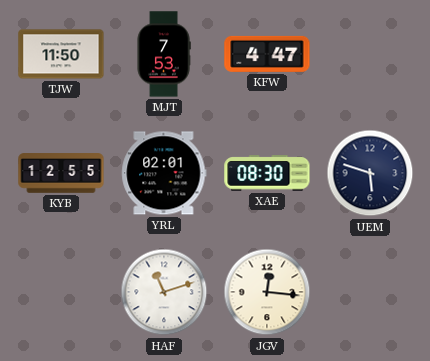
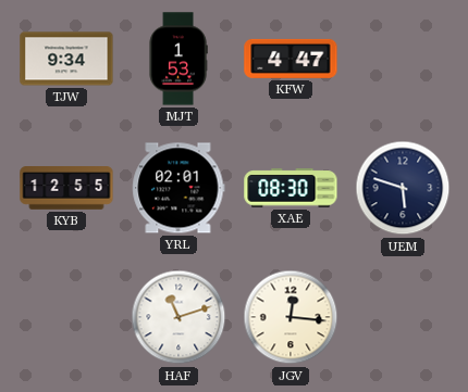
TJW: 11:50 -> 9:34
MJT: 7:53 -> 1:53
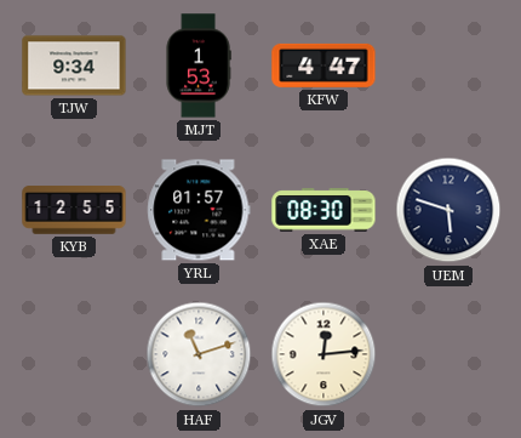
YRL: 02:01 -> 01:57
JGV: 12:16 -> 12:14
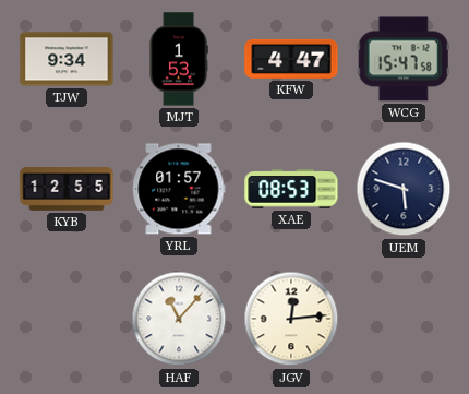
WCG: none -> 15:47
XAE: 08:30 -> 08:53
HAF: 11:12 -> 11:07
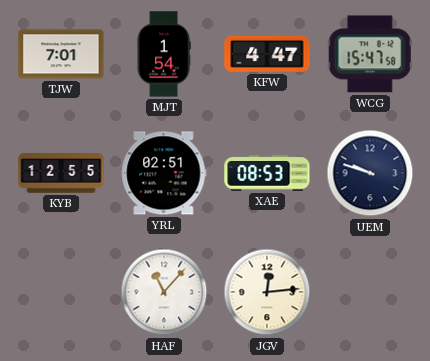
TJW: 9:34 -> 7:01
MJT: 1:53 -> 1:54
YRL: 01:57 -> 02:51
UEM: 5:48 -> 9:48
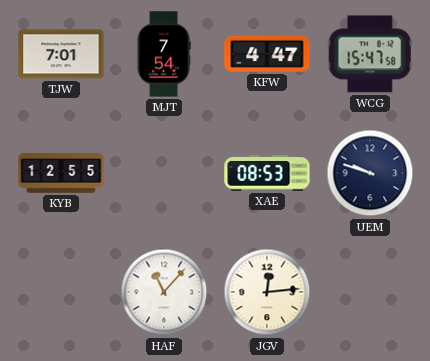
MJT: 1:54 -> 7:54
YRL: 02:51 -> none
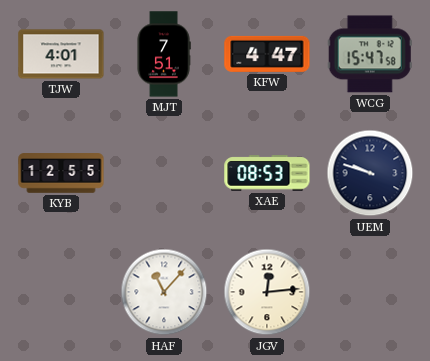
TJW: 7:01 -> 4:01
MJT: 7:54 -> 7:51
